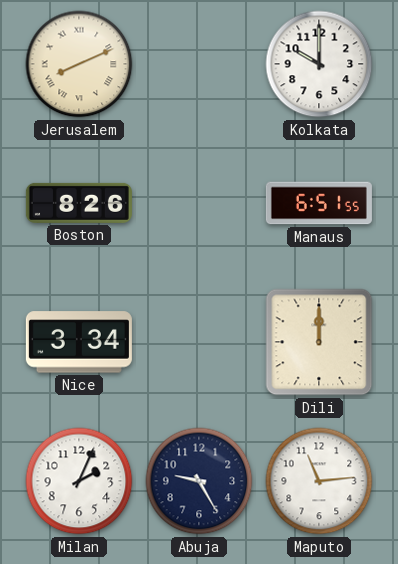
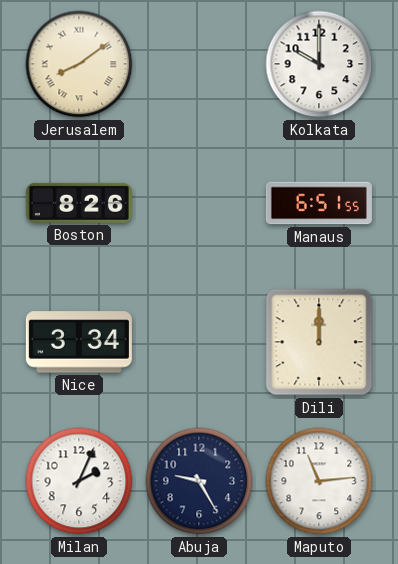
Jerusalem: 8:11 -> 8:09
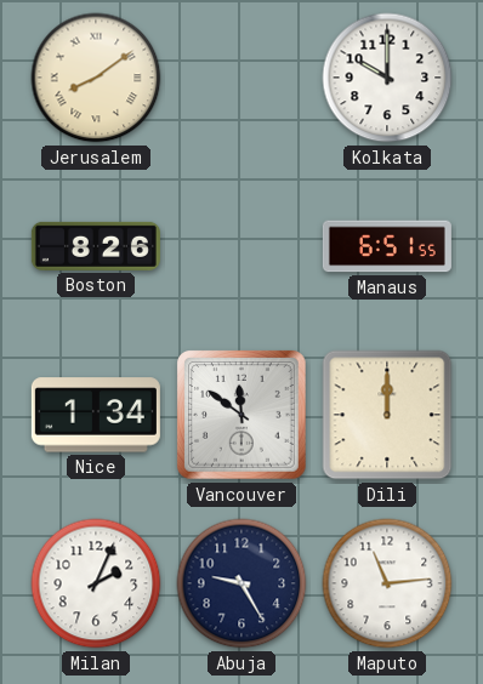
Nice: 3:34 -> 1:34
Vancouver: none -> 11:51
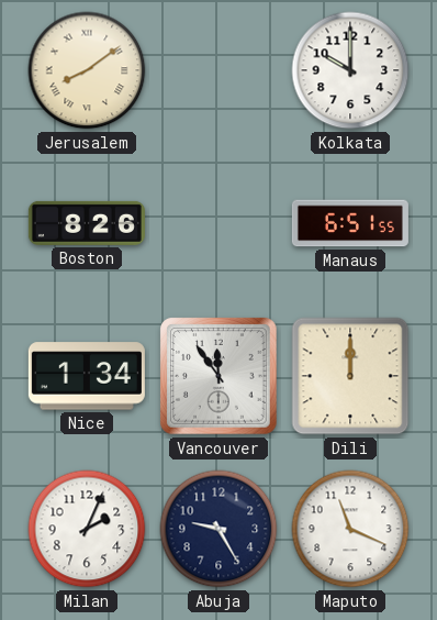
Vancouver: 11:51 -> 11:54
Maputo: 11:14 -> 11:19
